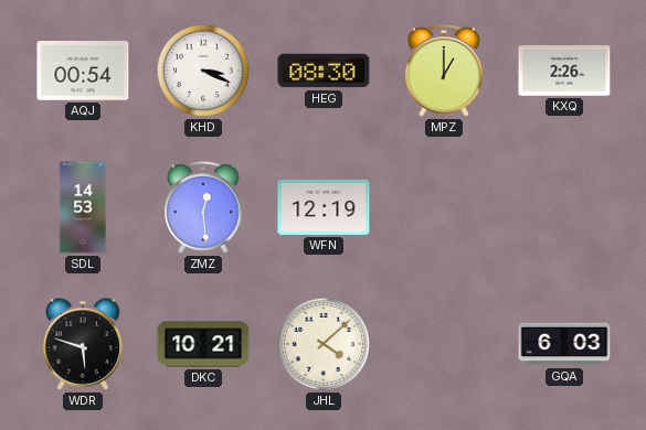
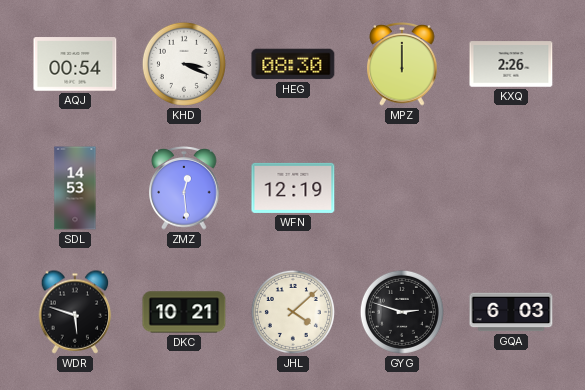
MPZ: 1:00 -> 12:00
GYG: none -> 2:48
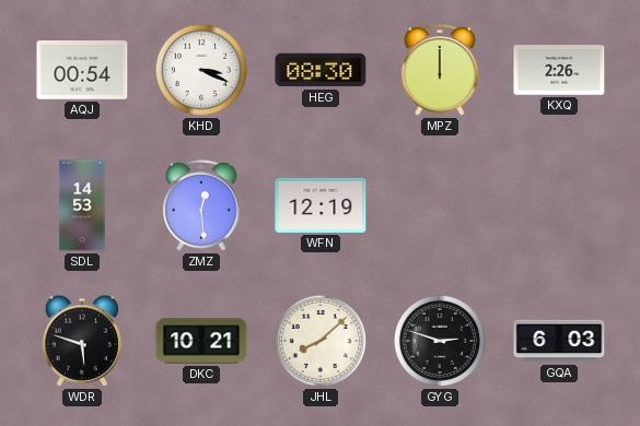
JHL: 4:08 -> 8:08
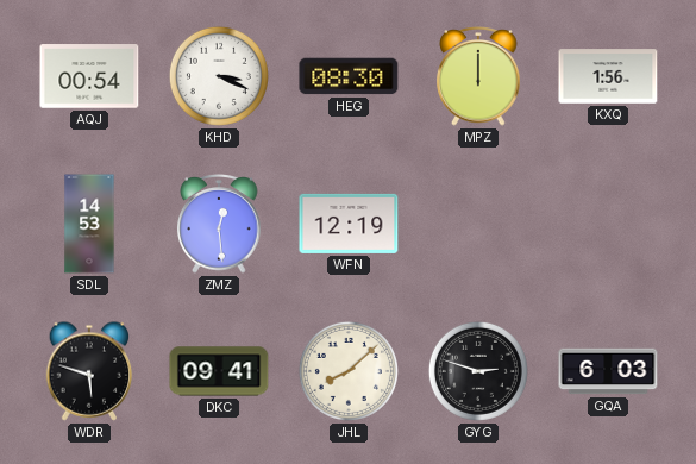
KXQ: 2:26 -> 1:56
DKC: 10:21 -> 09:41
